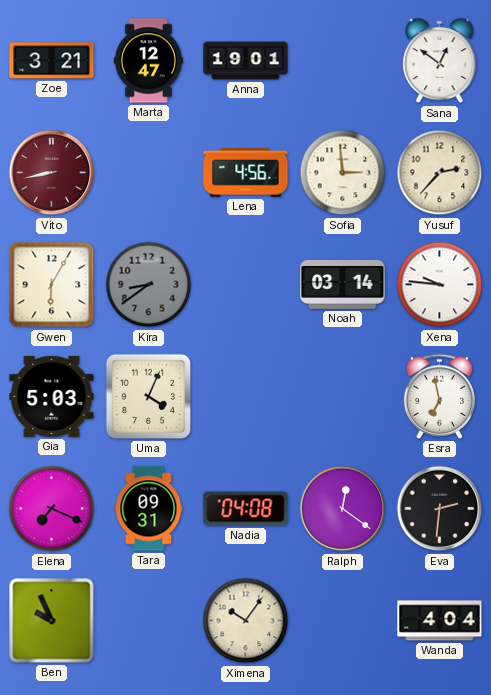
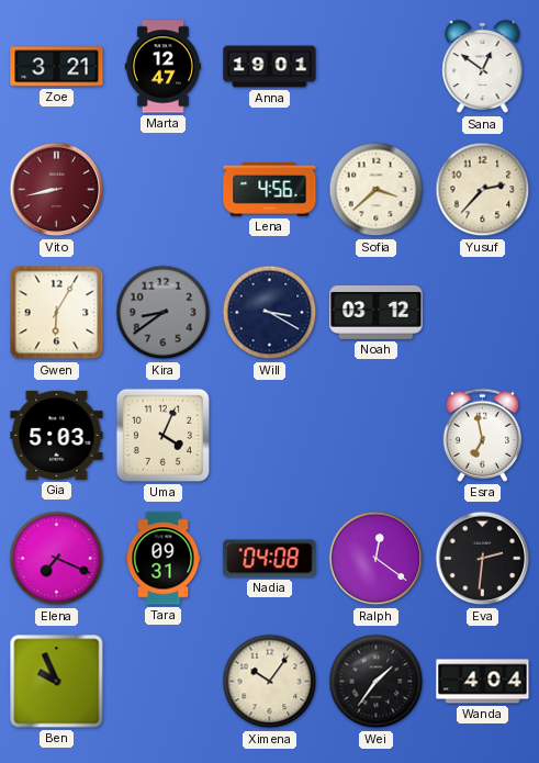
Sofia: 2:59 -> 3:38
Will: none -> 3:20
Noah: 03:14 -> 03:12
Xena: 9:46 -> none
Wei: none -> 1:36
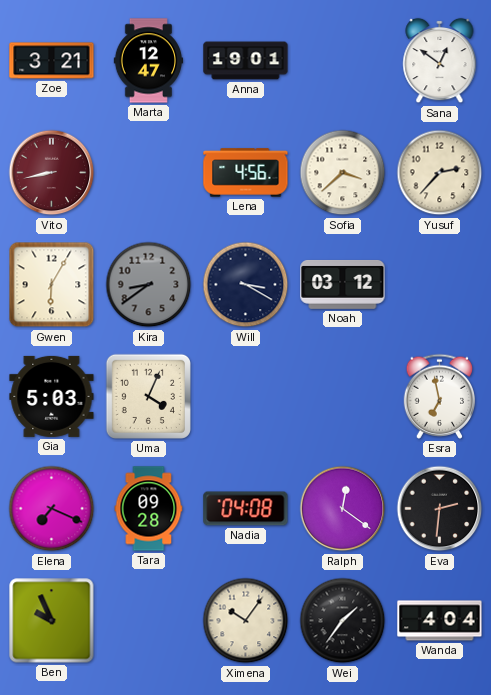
Tara: 09:31 -> 09:28
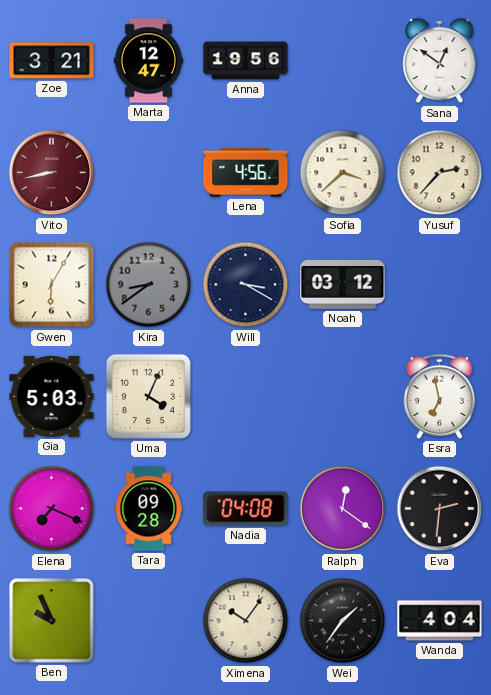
Anna: 19:01 -> 19:56
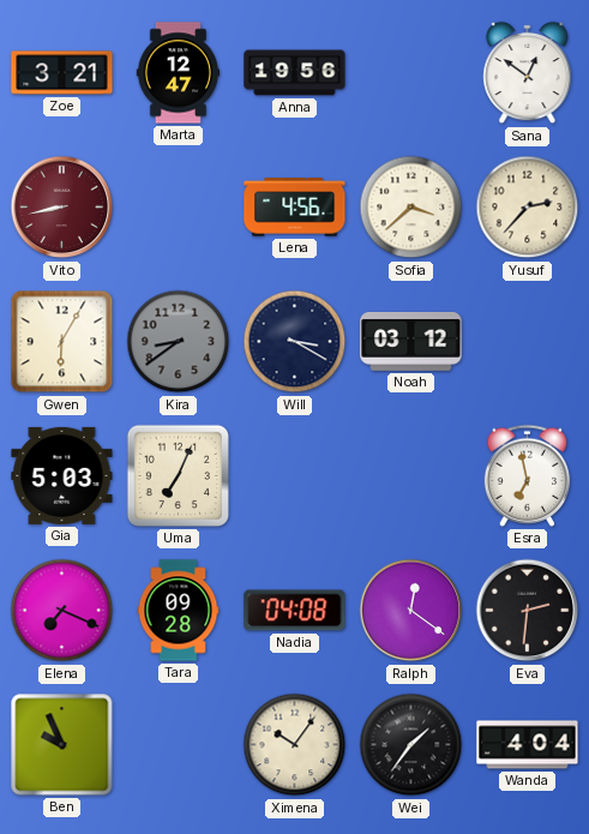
Uma: 4:04 -> 7:04
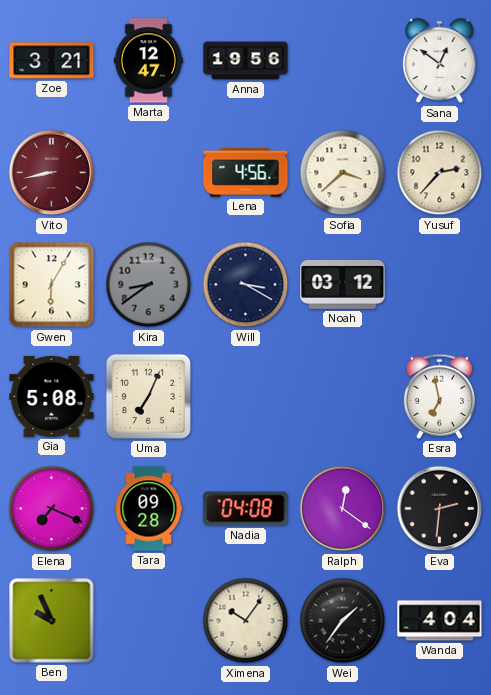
Gia: 5:03 -> 5:08
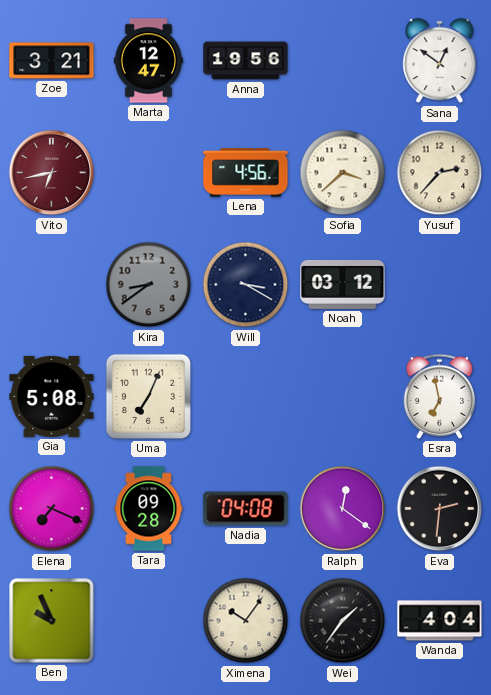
Vito: 8:43 -> 6:43
Gwen: 6:05 -> none
